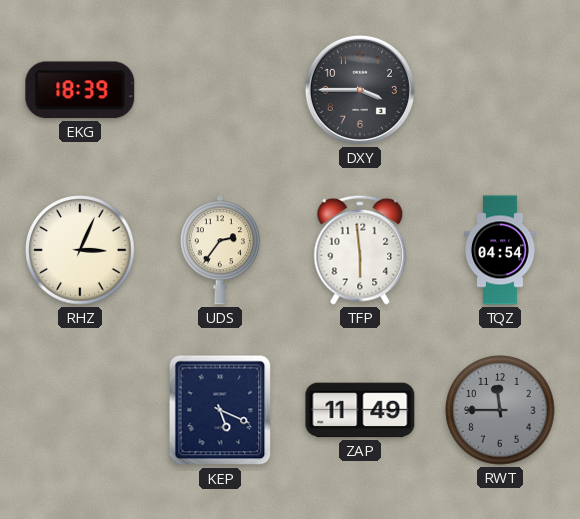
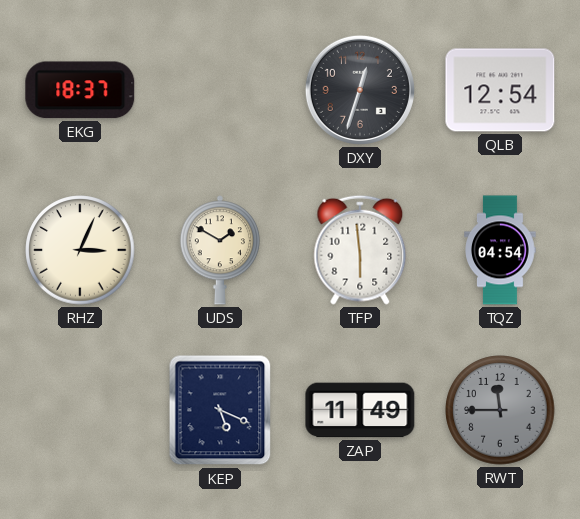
EKG: 18:39 -> 18:37
DXY: 3:45 -> 12:33
QLB: none -> 12:54
UDS: 2:36 -> 1:50
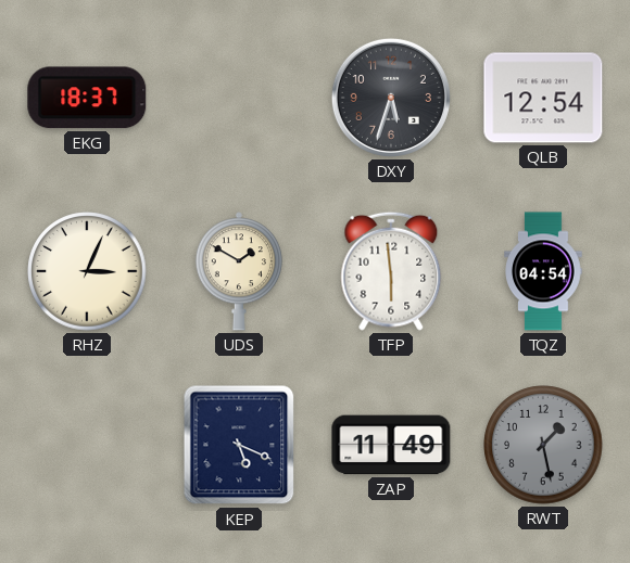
DXY: 12:33 -> 5:33
RWT: 11:45 -> 1:28
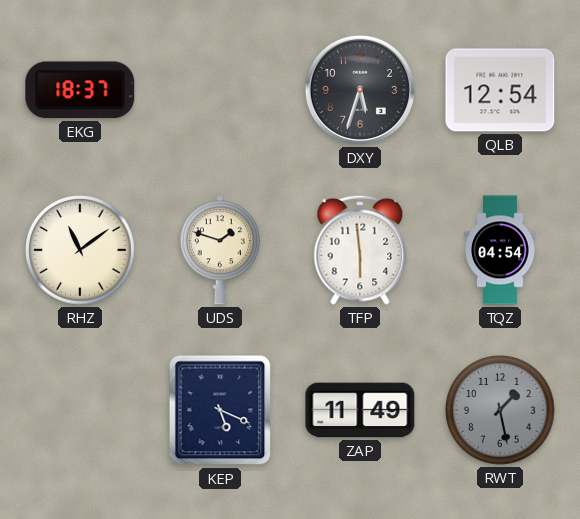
RHZ: 3:04 -> 11:09
UDS: 1:50 -> 1:48
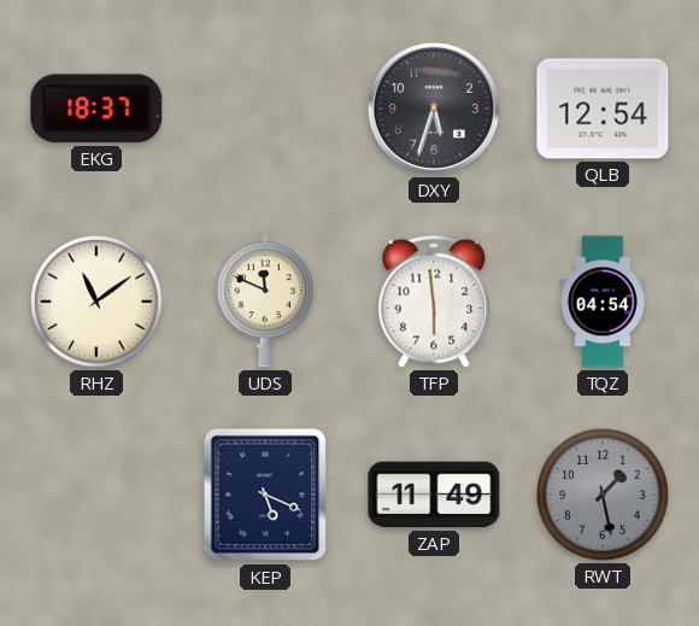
UDS: 1:48 -> 11:49
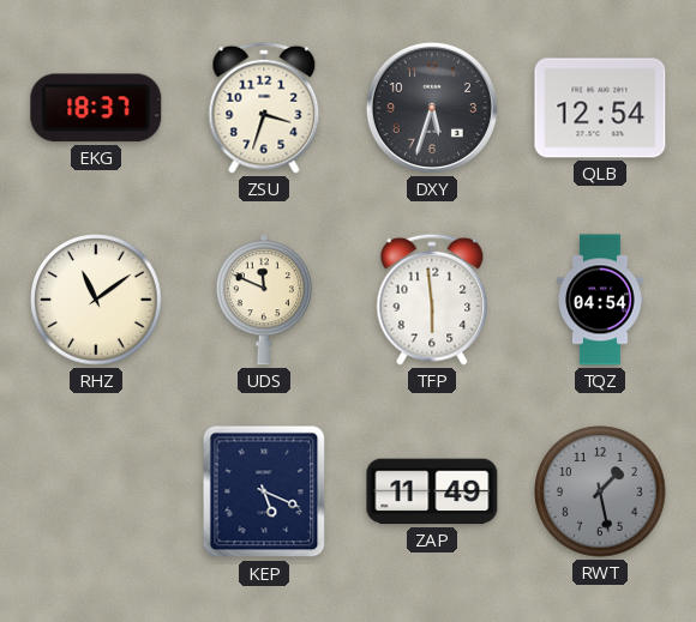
ZSU: none -> 3:33
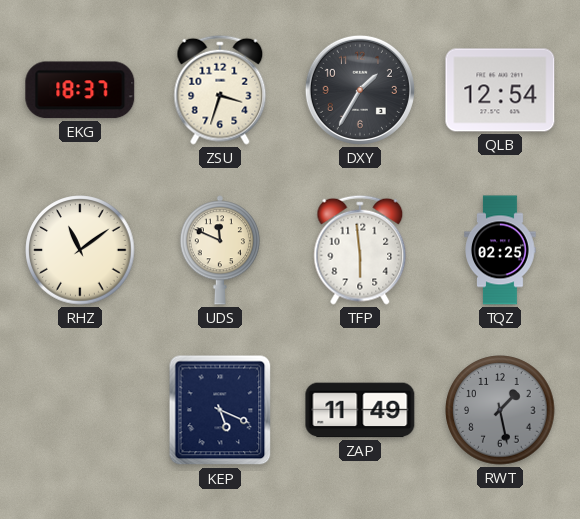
DXY: 5:33 -> 1:35
TQZ: 04:54 -> 02:25
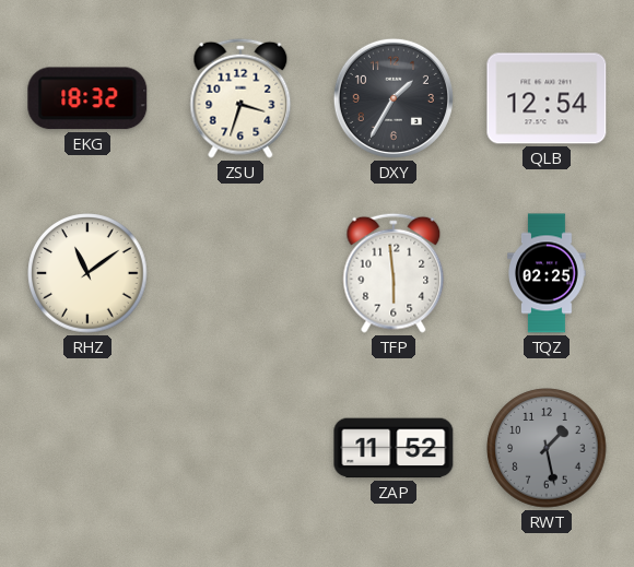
EKG: 18:37 -> 18:32
UDS: 11:49 -> none
KEP: 5:19 -> none
ZAP: 11:49 -> 11:52
